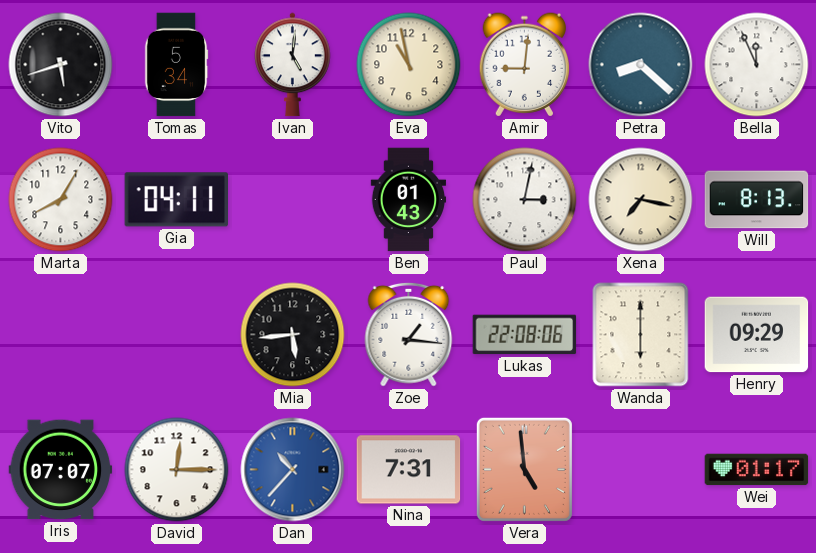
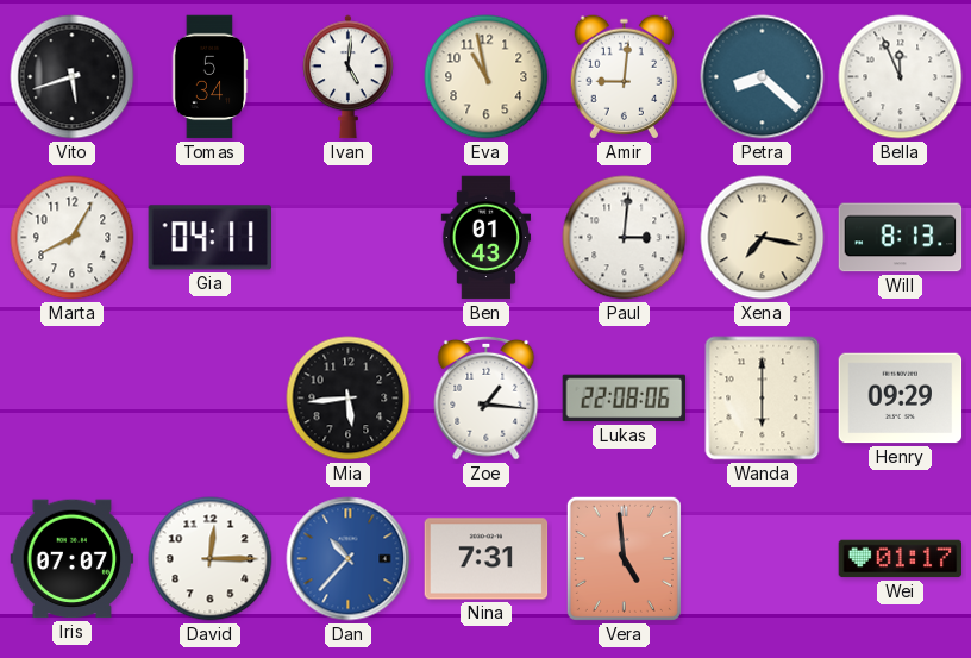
Paul: 3:02 -> 3:01
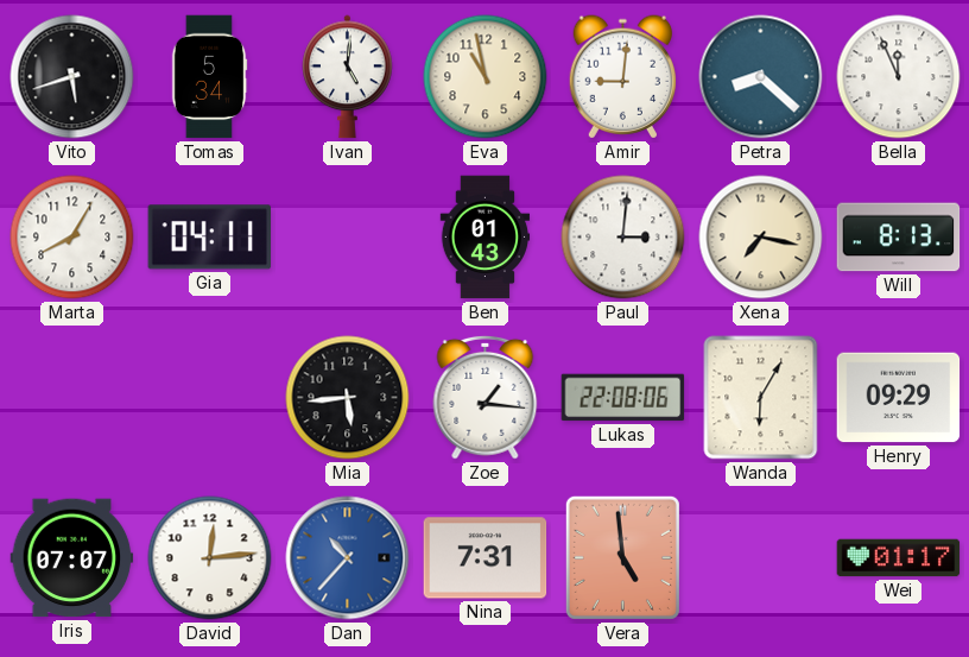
Wanda: 6:00 -> 6:05
David: 12:15 -> 12:14
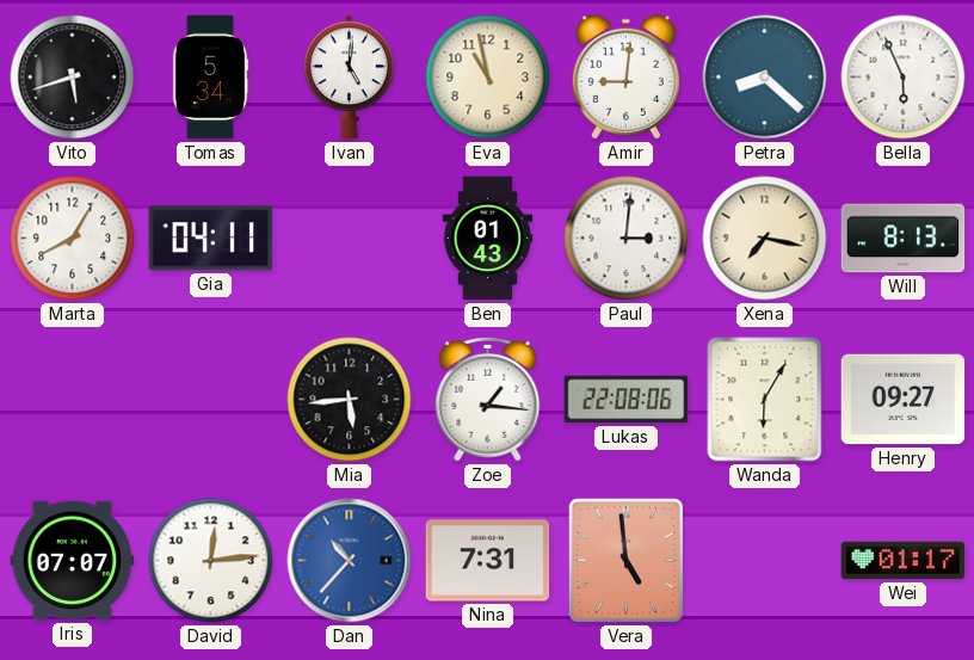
Bella: 11:56 -> 5:56
Henry: 09:29 -> 09:27
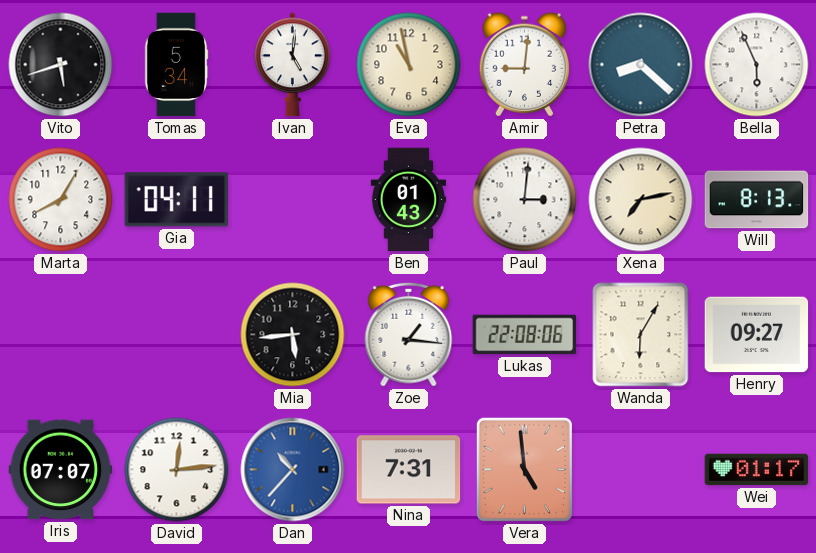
Xena: 7:17 -> 7:13
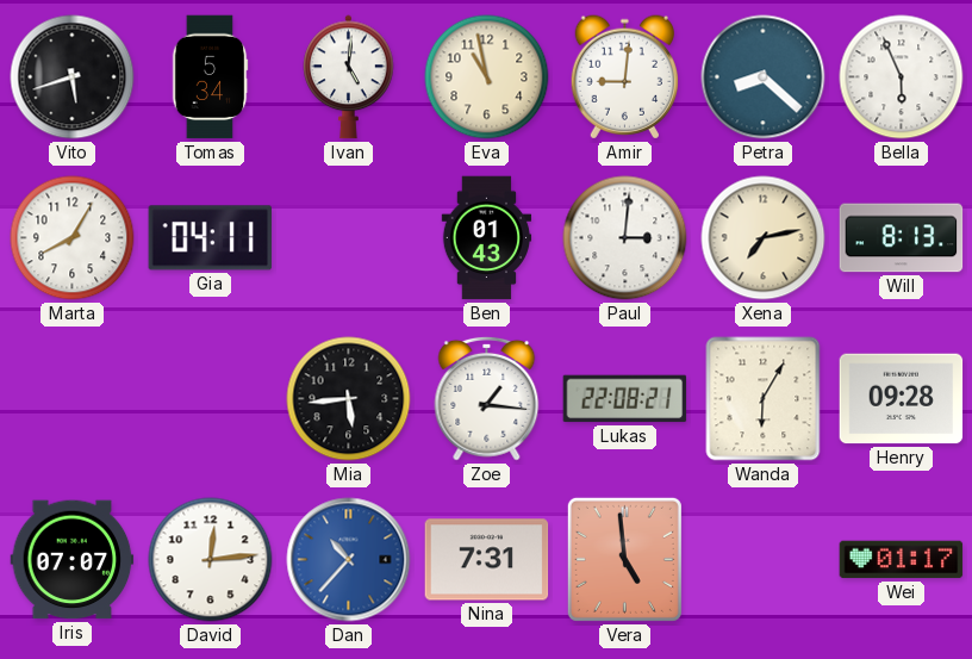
Lukas: 22:08:06 -> 22:08:21
Henry: 09:27 -> 09:28
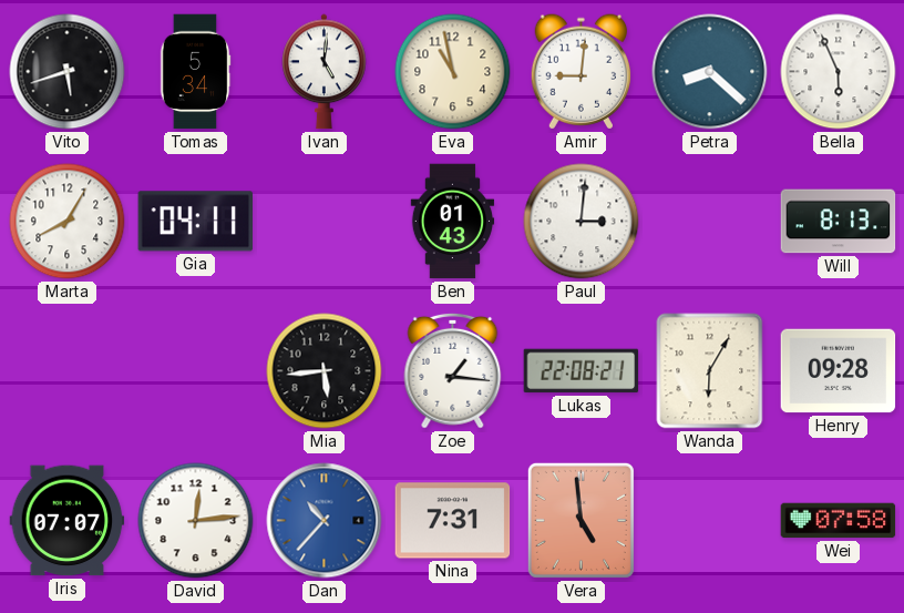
Xena: 7:13 -> none
Wei: 01:17 -> 07:58
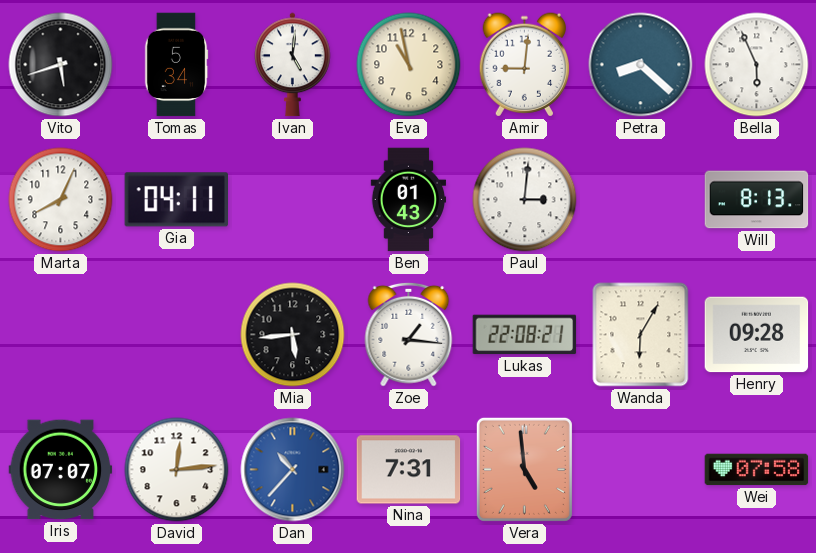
Marta: 8:05 -> 8:04
